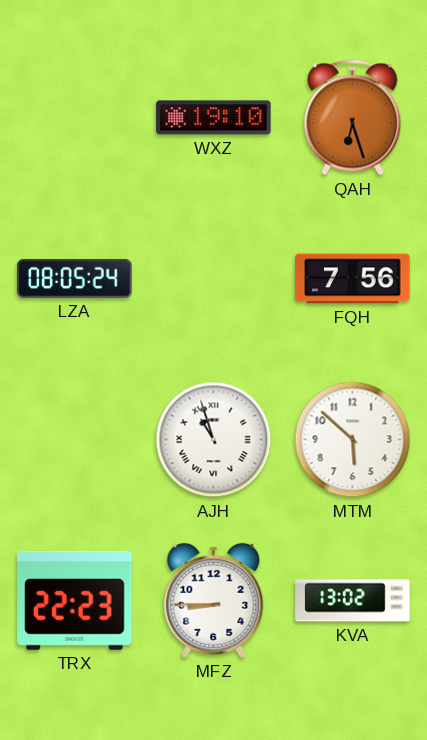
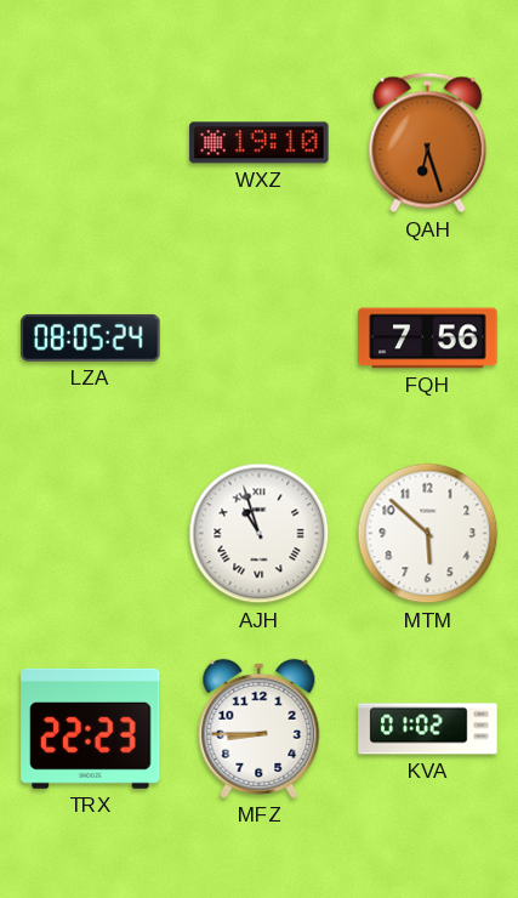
KVA: 13:02 -> 01:02
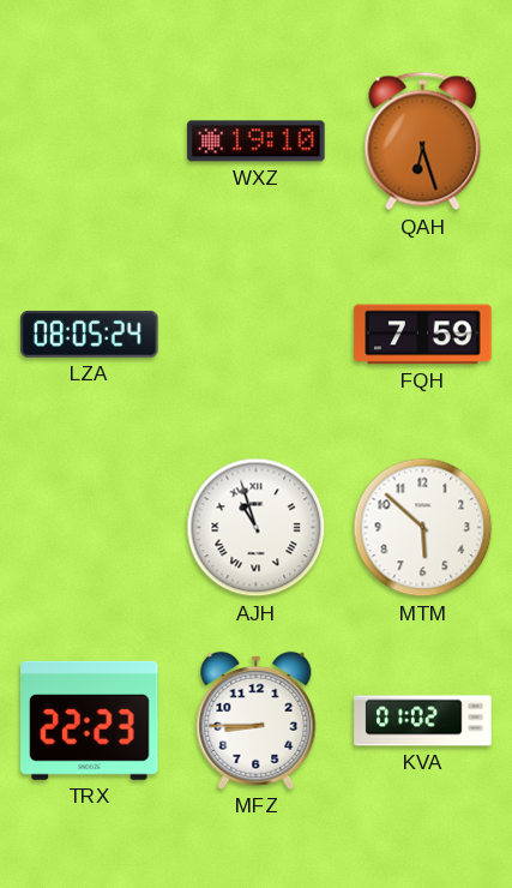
FQH: 7:56 -> 7:59
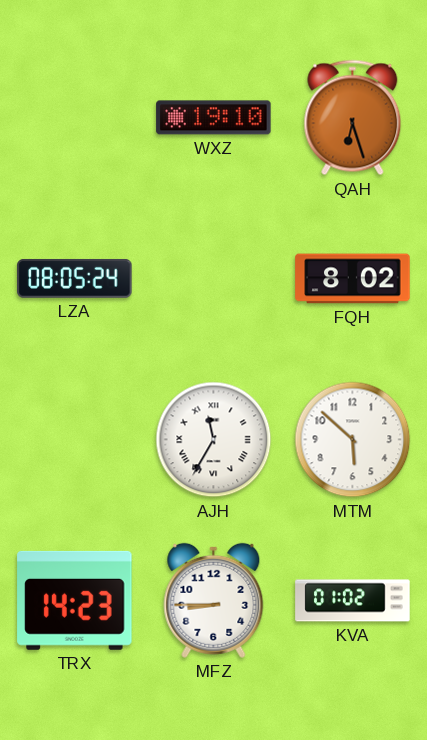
FQH: 7:59 -> 8:02
AJH: 10:57 -> 11:35
TRX: 22:23 -> 14:23
